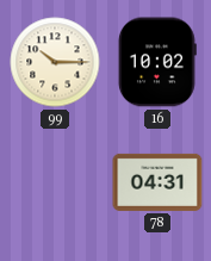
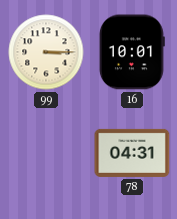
99: 10:15 -> 3:15
16: 10:02 -> 10:01
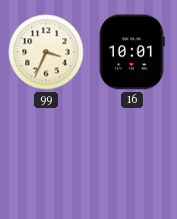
99: 3:15 -> 3:34
78: 04:31 -> none
